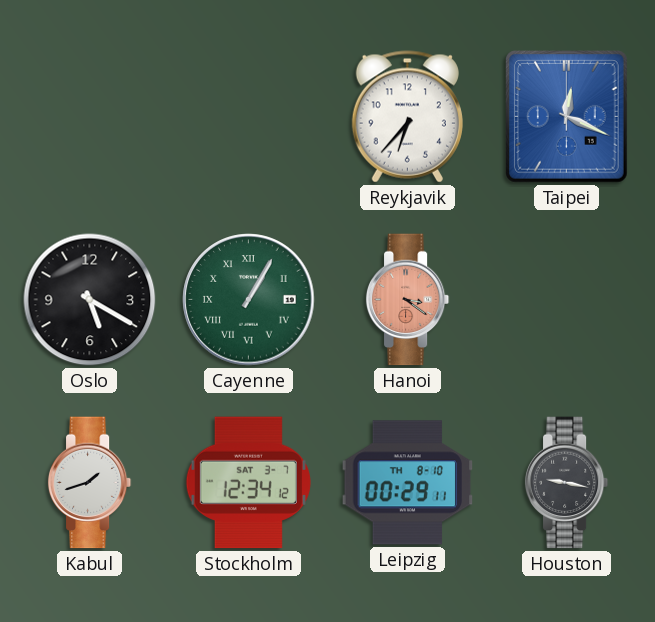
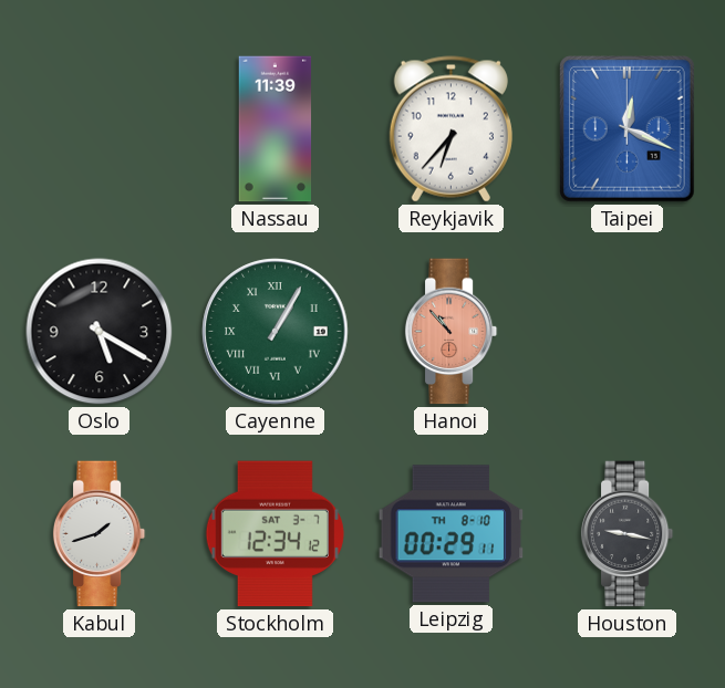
Nassau: none -> 11:39
Hanoi: 3:21 -> 10:53
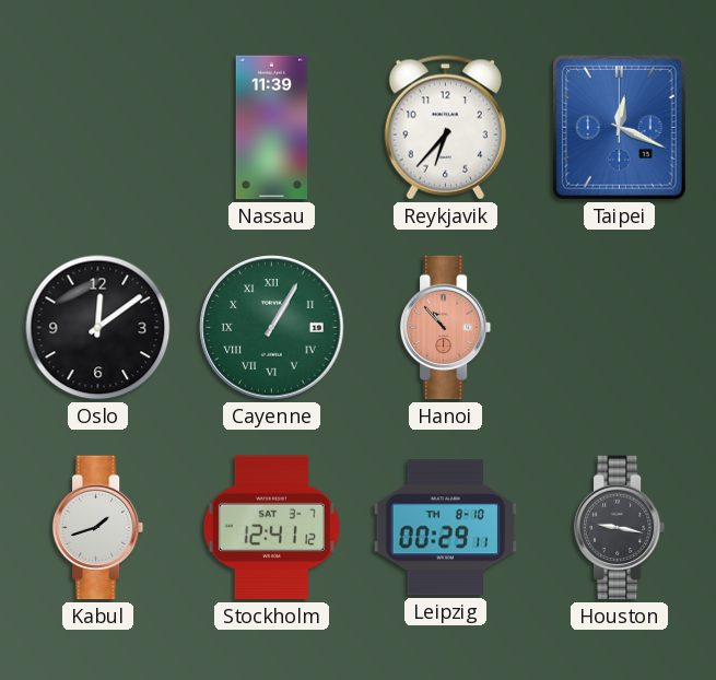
Oslo: 5:20 -> 12:09
Stockholm: 12:34 -> 12:41
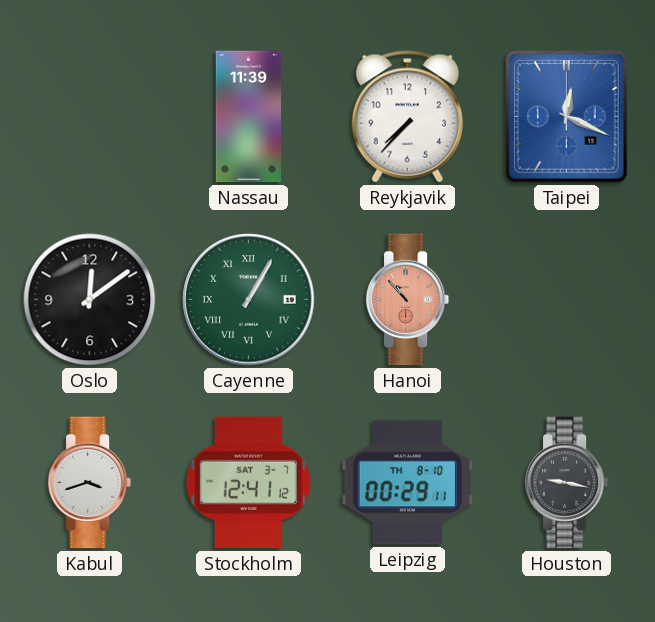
Reykjavik: 6:37 -> 7:37
Kabul: 1:42 -> 3:42
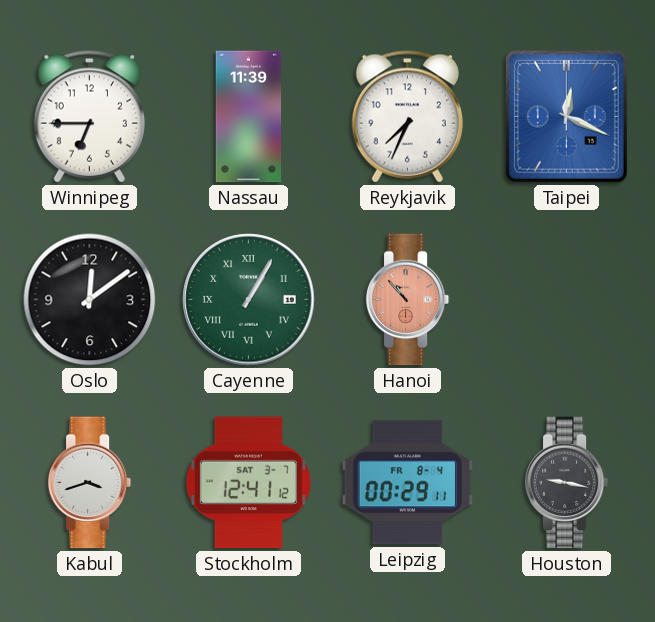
Winnipeg: none -> 6:45
Reykjavik: 7:37 -> 7:34
Leipzig date: TH 8-10 -> FR 8-4
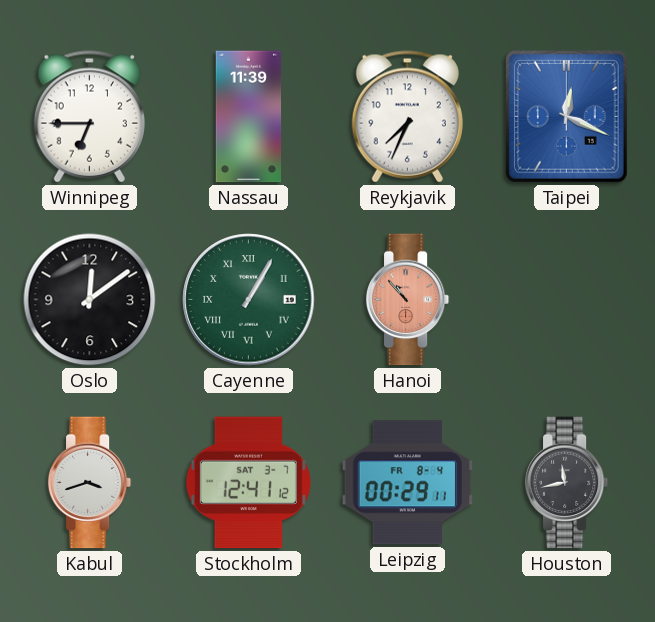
Houston: 9:17 -> 11:43
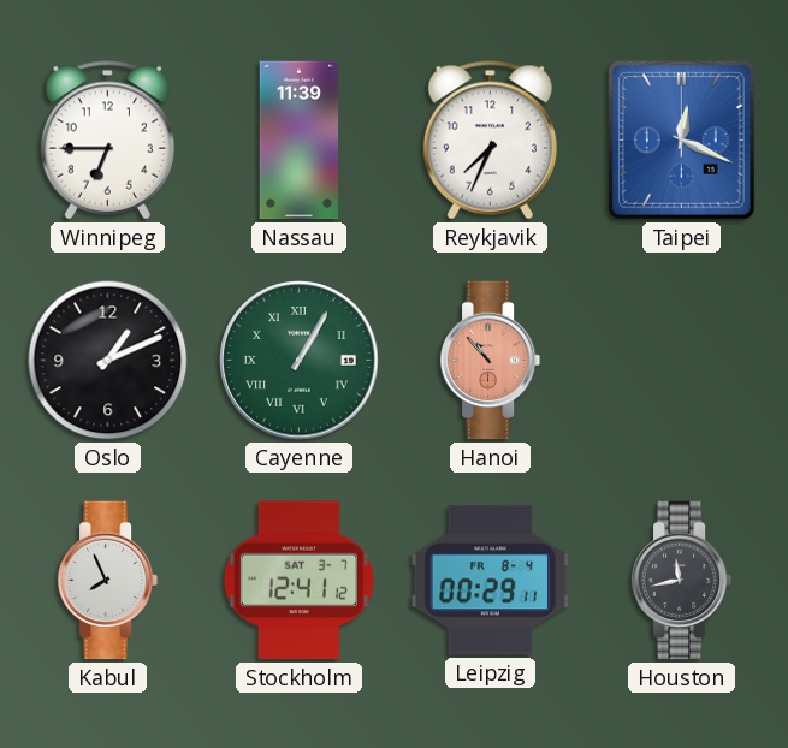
Oslo: 12:09 -> 1:11
Kabul: 3:42 -> 7:56
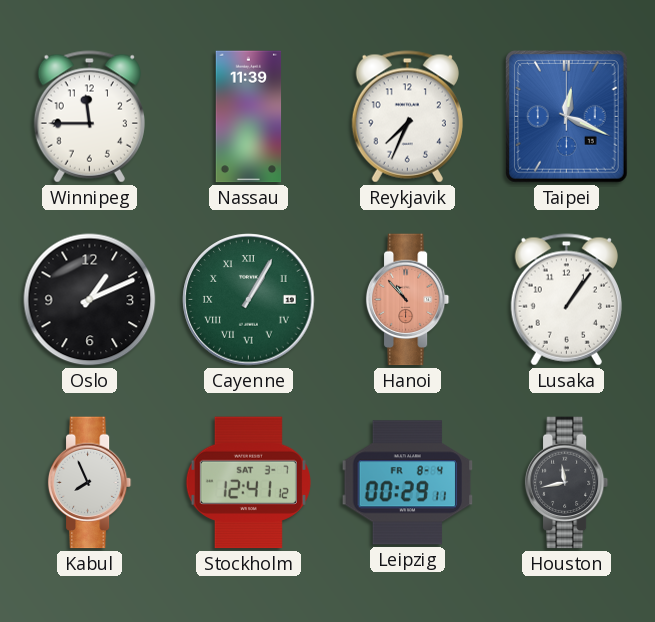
Winnipeg: 6:45 -> 11:45
Lusaka: none -> 1:06
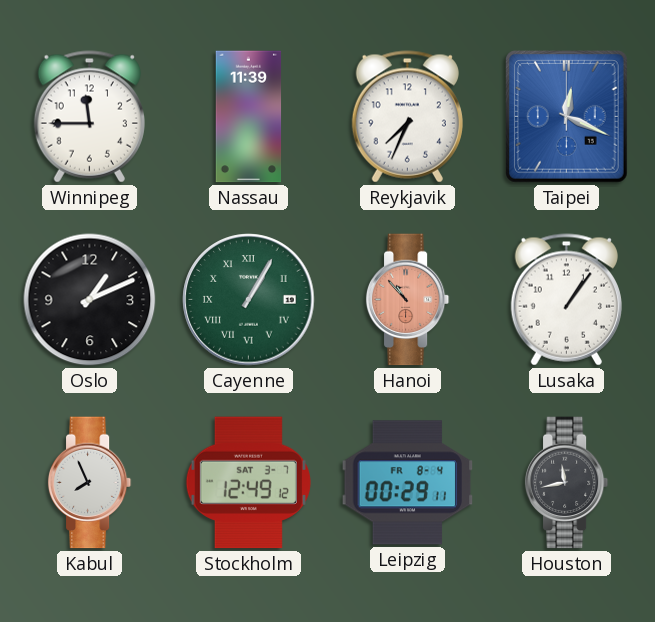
Stockholm: 12:41 -> 12:49
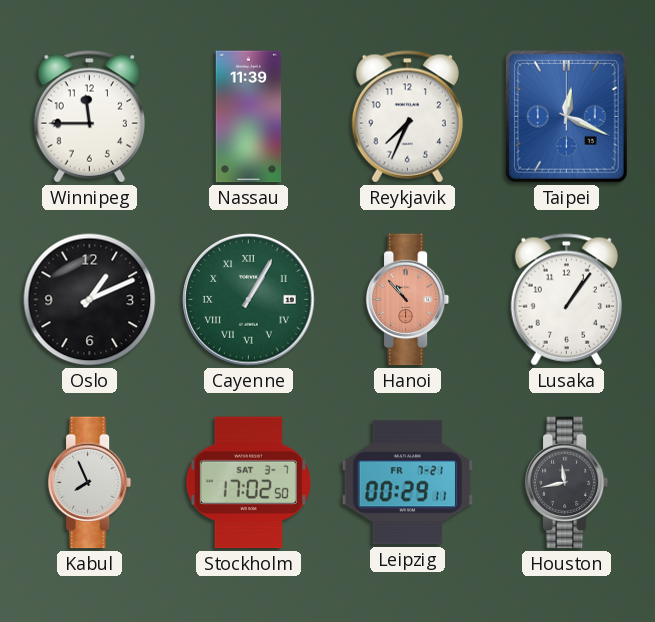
Stockholm: 12:49 -> 17:02
Leipzig date: FR 8-4 -> FR 7-21
